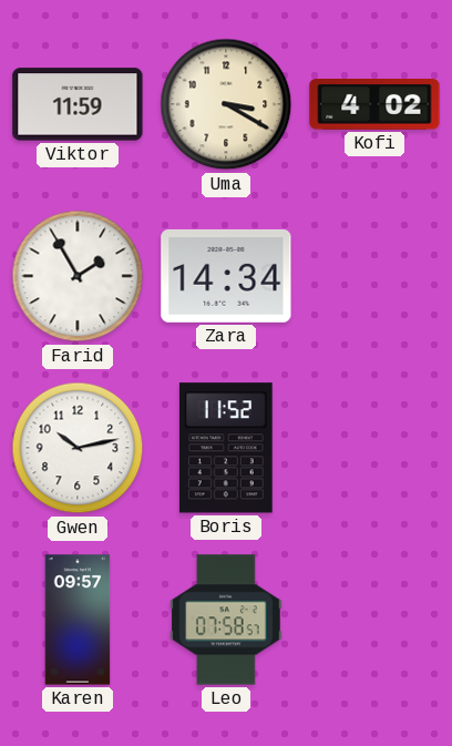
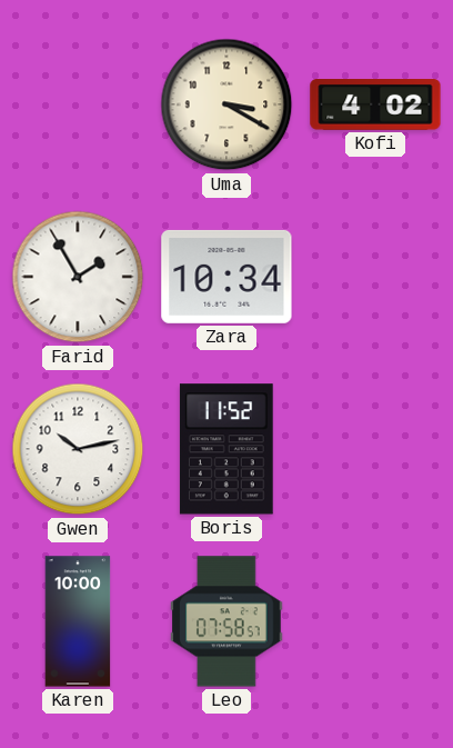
Viktor: 11:59 -> none
Zara: 14:34 -> 10:34
Karen: 09:57 -> 10:00
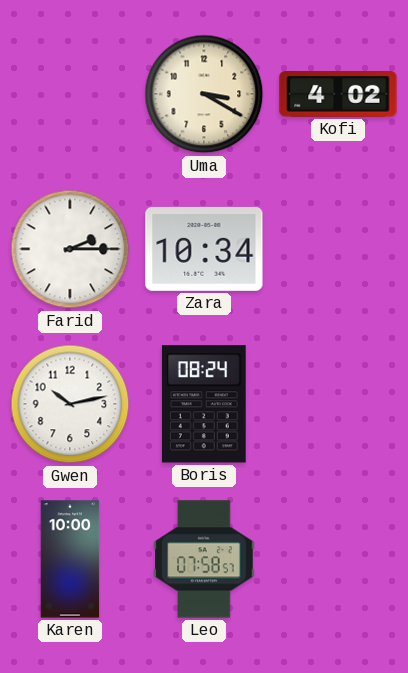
Farid: 1:55 -> 2:15
Boris: 11:52 -> 08:24
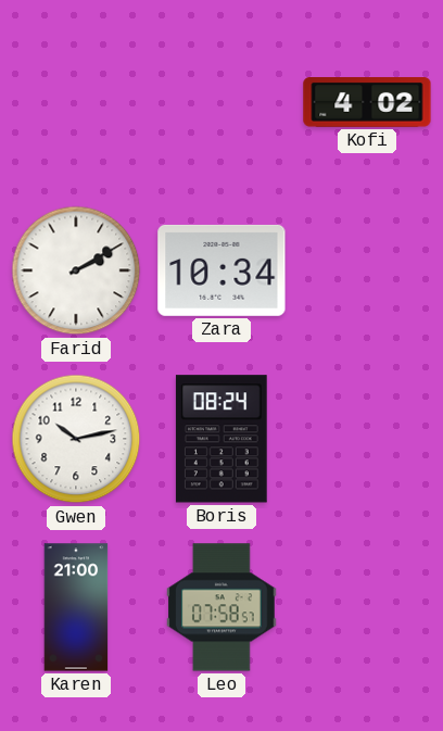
Uma: 3:20 -> none
Farid: 2:15 -> 2:10
Karen: 10:00 -> 21:00
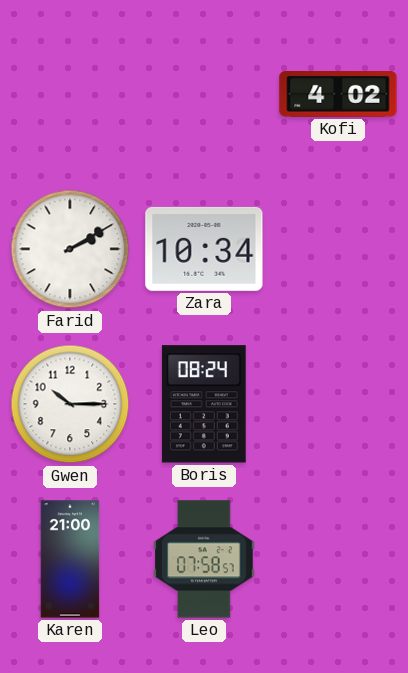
Gwen: 10:13 -> 10:15
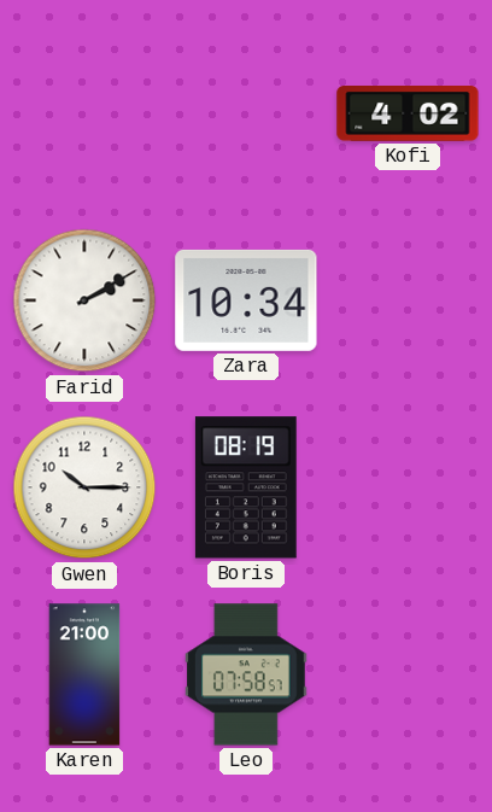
Boris: 08:24 -> 08:19
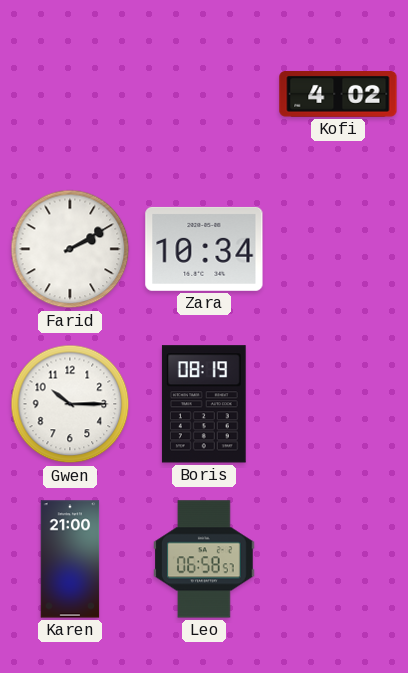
Leo: 07:58 -> 06:58
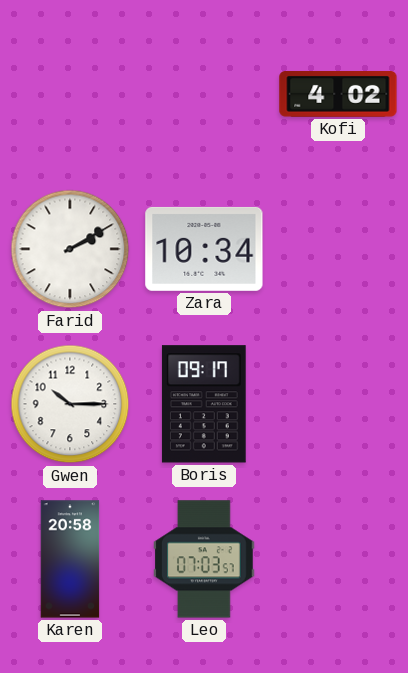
Boris: 08:19 -> 09:17
Karen: 21:00 -> 20:58
Leo: 06:58 -> 07:03
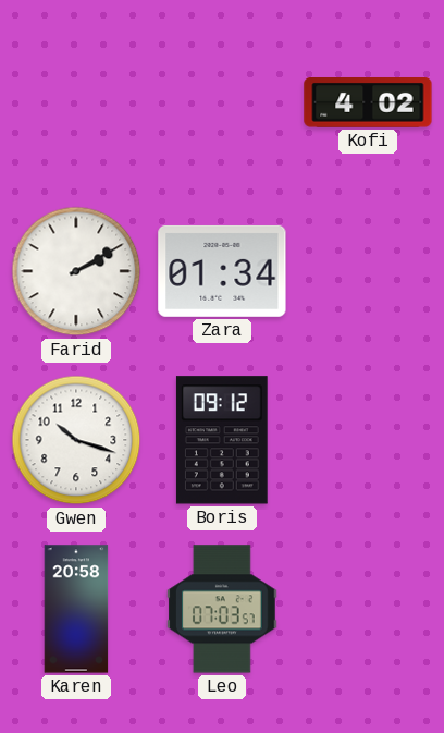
Zara: 10:34 -> 01:34
Gwen: 10:15 -> 10:18
Boris: 09:17 -> 09:12
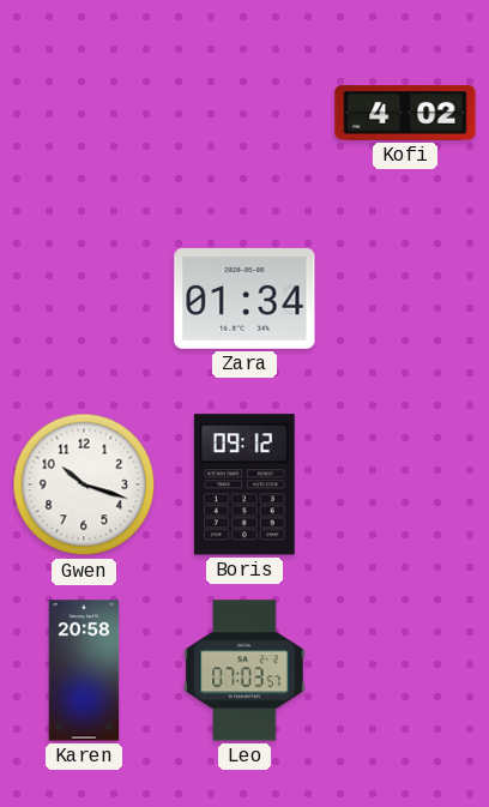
Farid: 2:10 -> none
